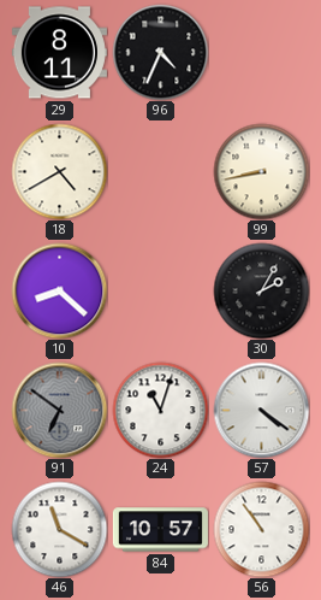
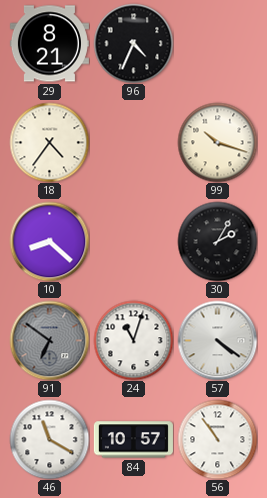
29: 8:11 -> 8:21
18: 4:40 -> 4:36
99: 8:43 -> 10:18
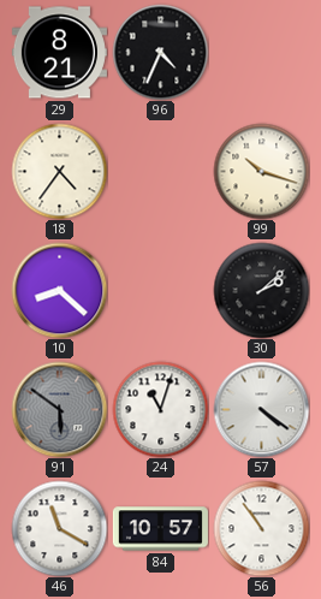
30: 2:05 -> 2:08
91: 6:51 -> 5:51
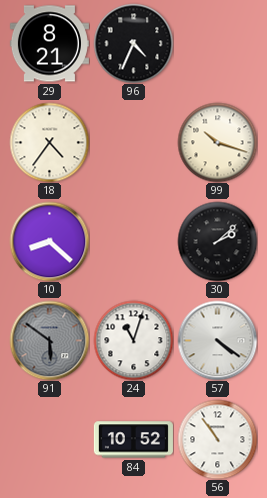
46: 11:20 -> none
84: 10:57 -> 10:52
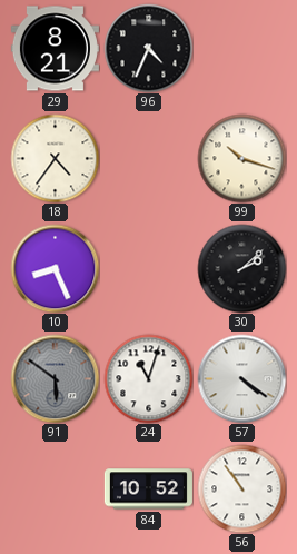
10: 8:22 -> 8:26
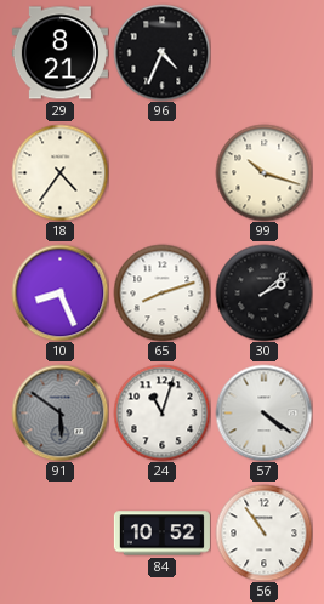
65: none -> 8:12
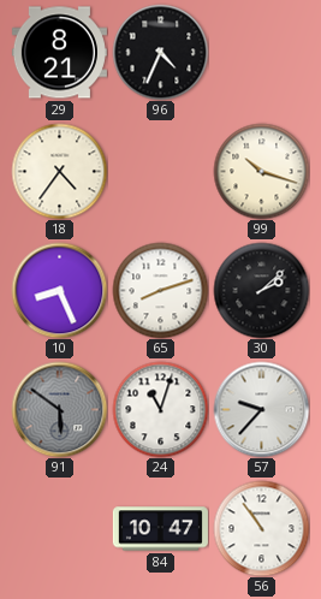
57: 4:21 -> 9:37
84: 10:52 -> 10:47
